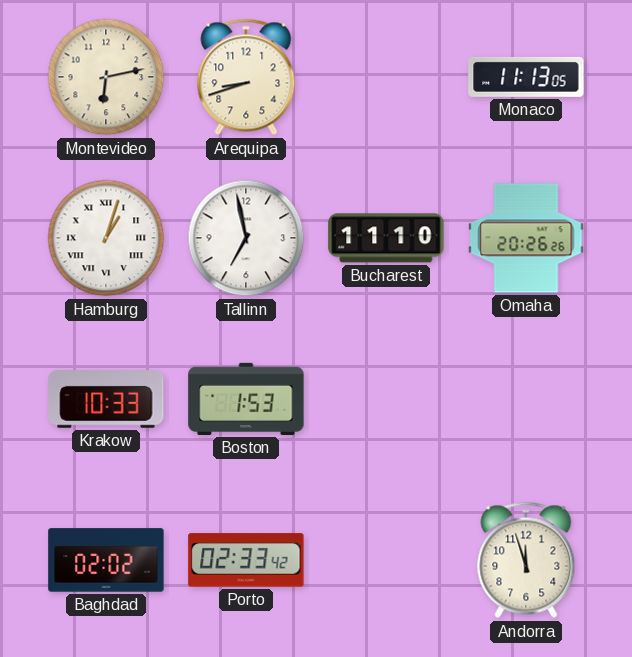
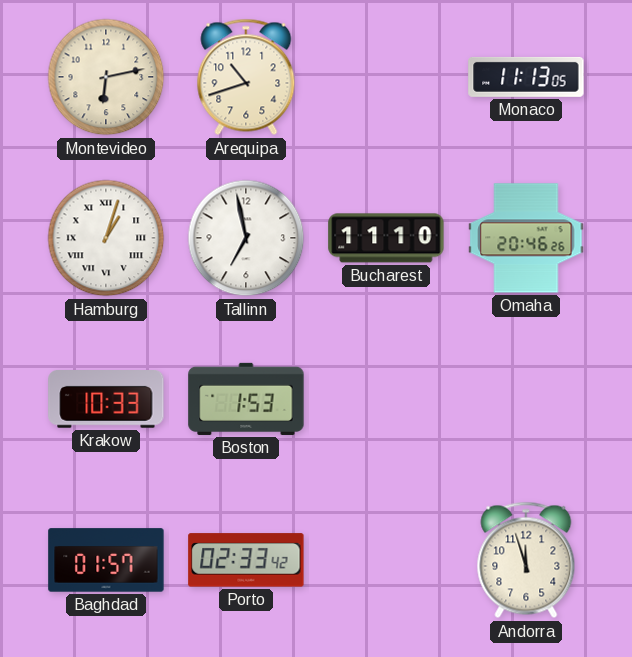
Arequipa: 8:42 -> 10:42
Omaha: 20:26 -> 20:46
Baghdad: 02:02 -> 01:57
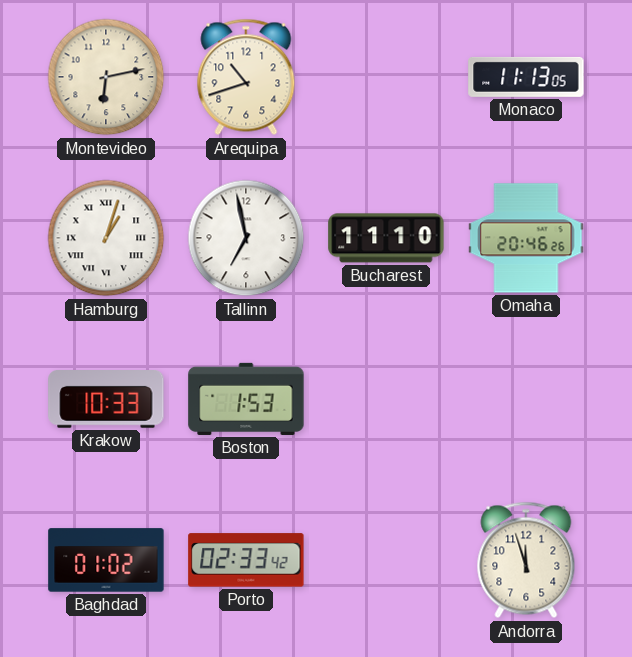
Baghdad: 01:57 -> 01:02
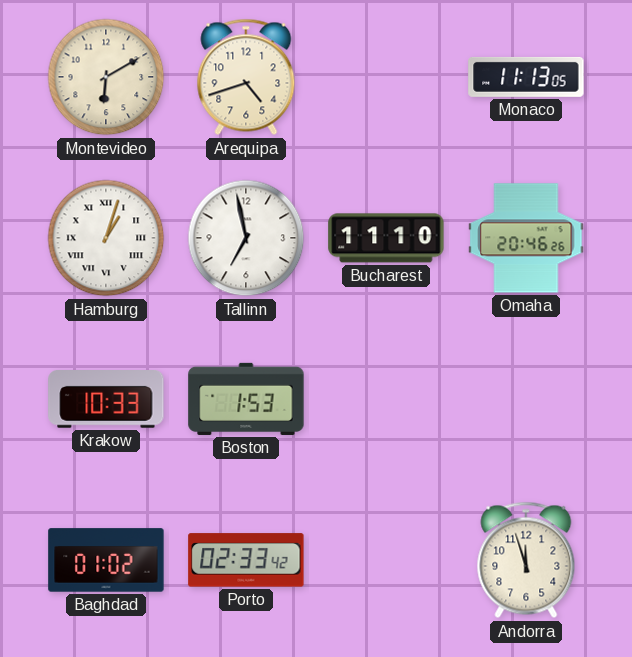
Montevideo: 6:13 -> 6:10
Arequipa: 10:42 -> 4:42
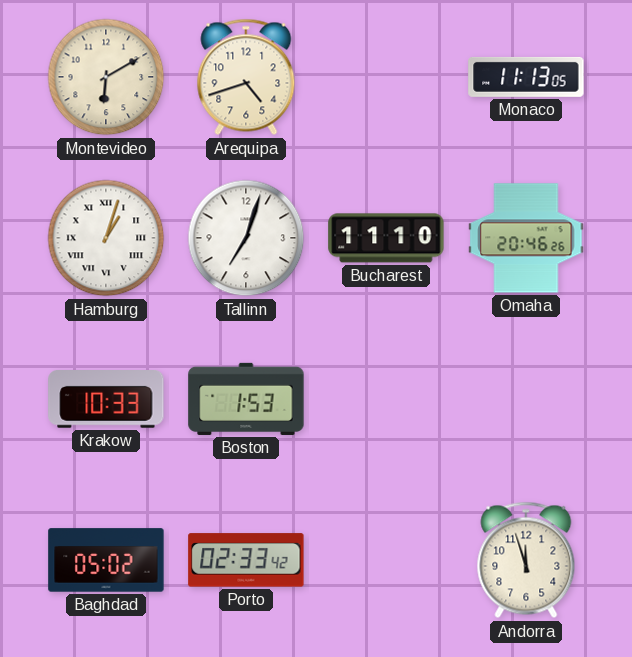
Tallinn: 6:58 -> 7:03
Baghdad: 01:02 -> 05:02
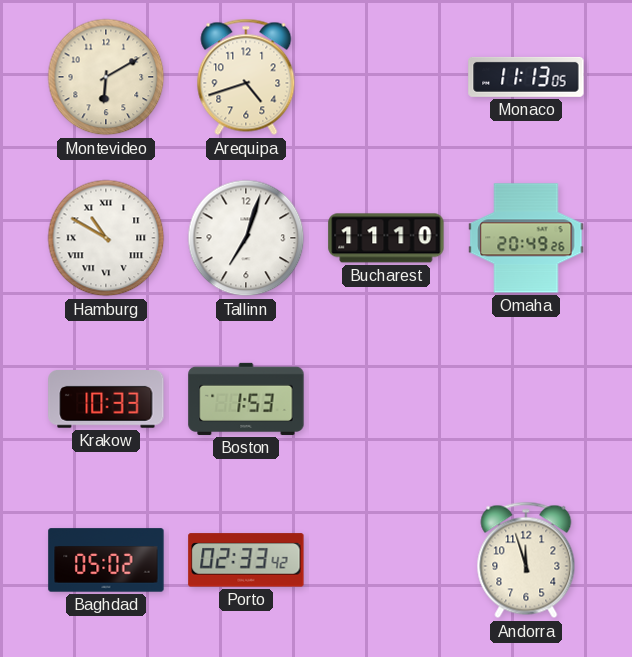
Hamburg: 1:03 -> 10:50
Omaha: 20:46 -> 20:49
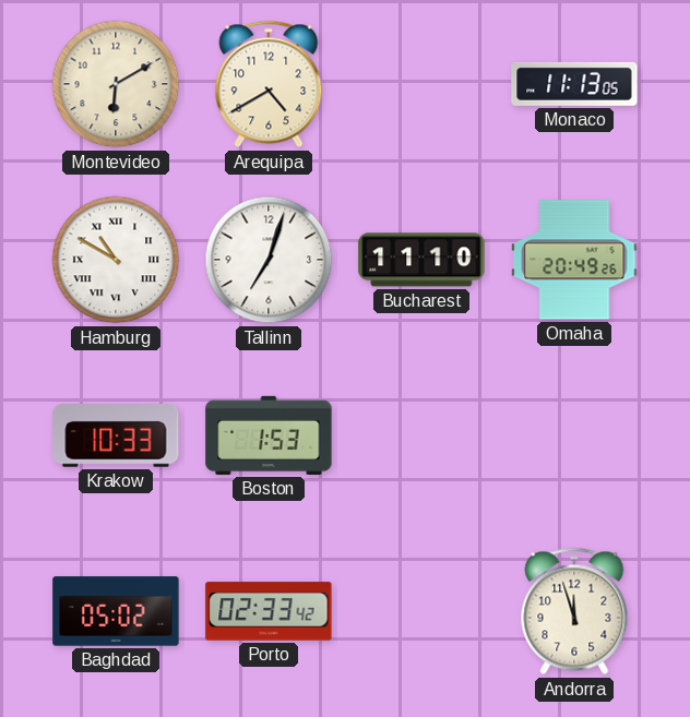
Arequipa: 4:42 -> 4:40
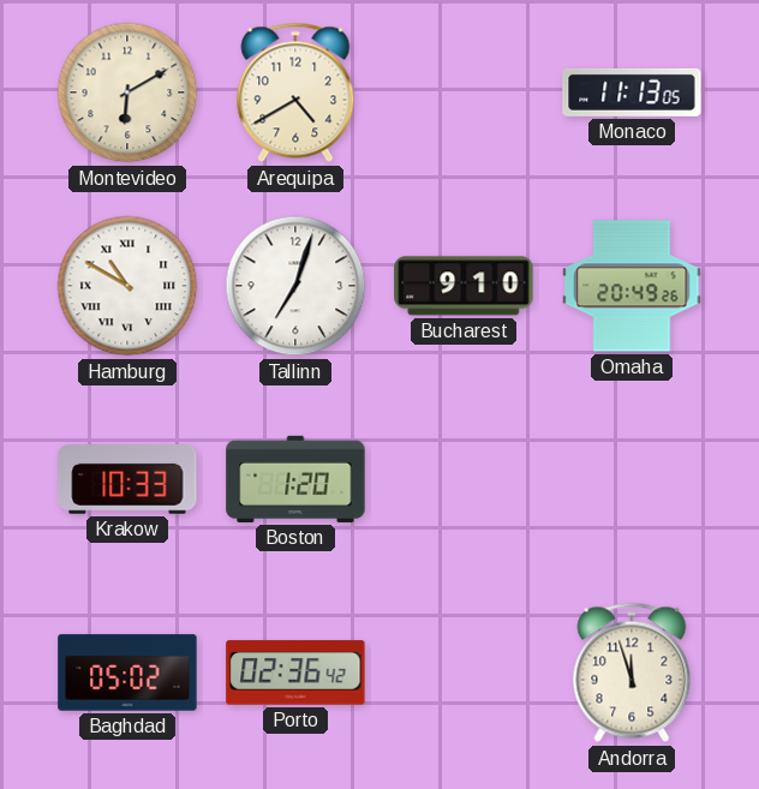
Bucharest: 11:10 -> 9:10
Boston: 1:53 -> 1:20
Porto: 02:33 -> 02:36
